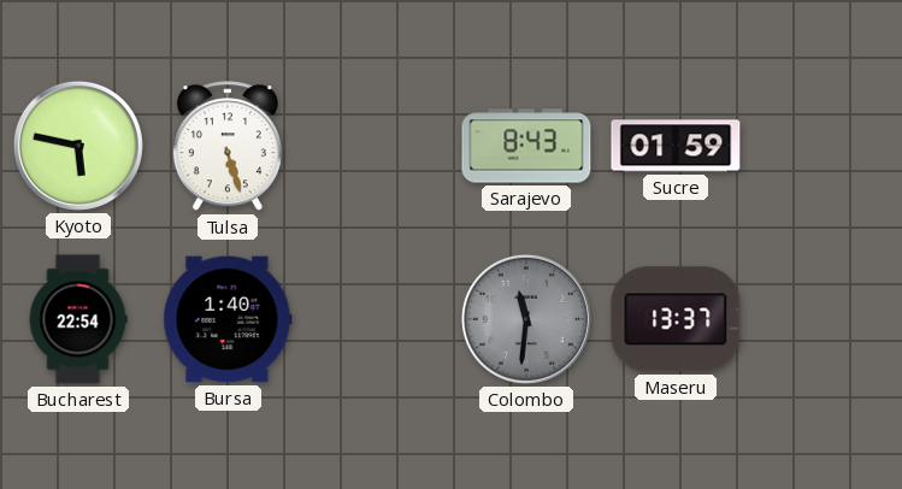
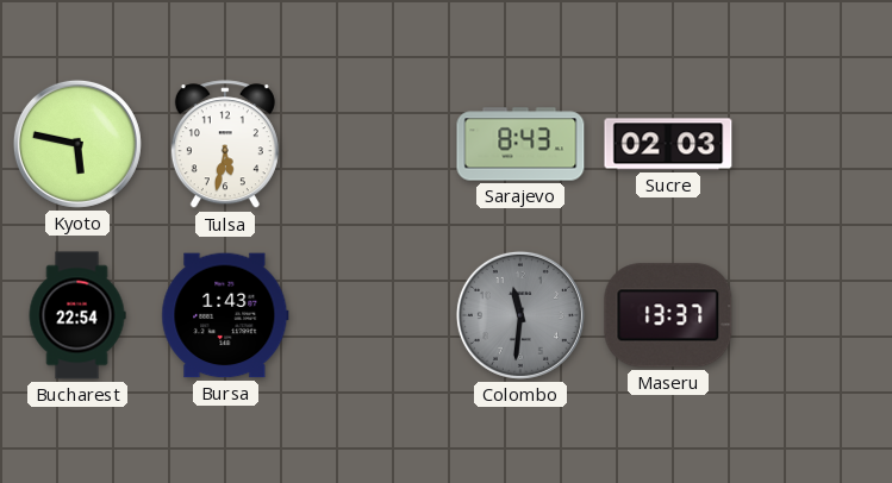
Tulsa: 5:27 -> 5:32
Sucre: 01:59 -> 02:03
Bursa: 1:40 -> 1:43
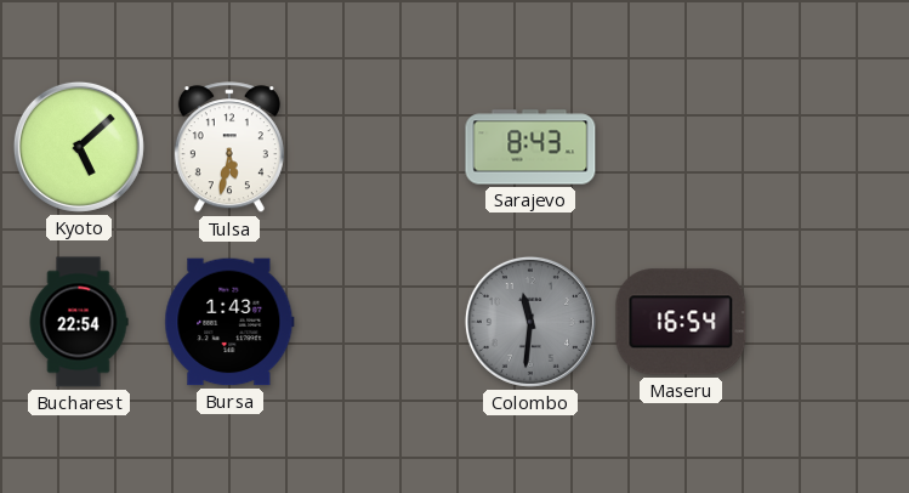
Kyoto: 5:47 -> 5:08
Sucre: 02:03 -> none
Maseru: 13:37 -> 16:54
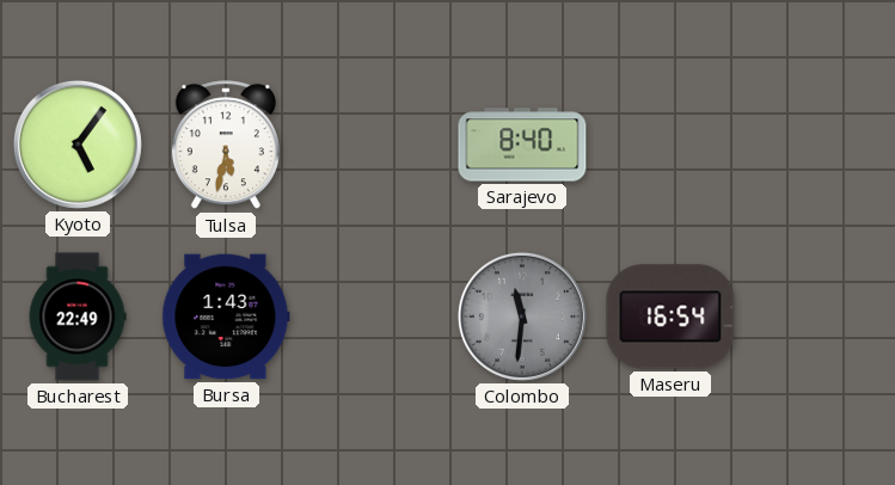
Kyoto: 5:08 -> 5:06
Sarajevo: 8:43 -> 8:40
Bucharest: 22:54 -> 22:49
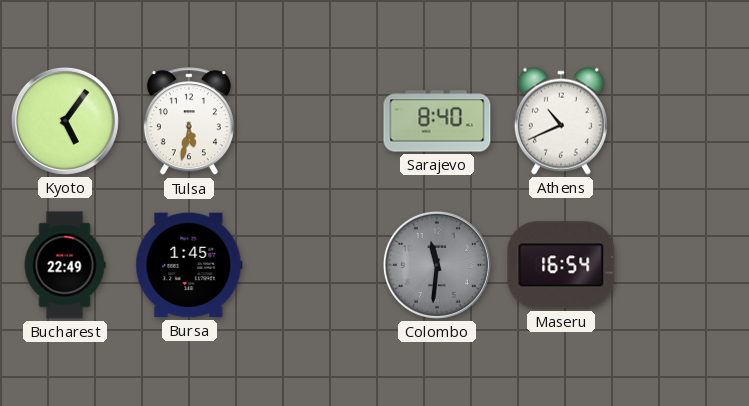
Athens: none -> 10:41
Bursa: 1:43 -> 1:45
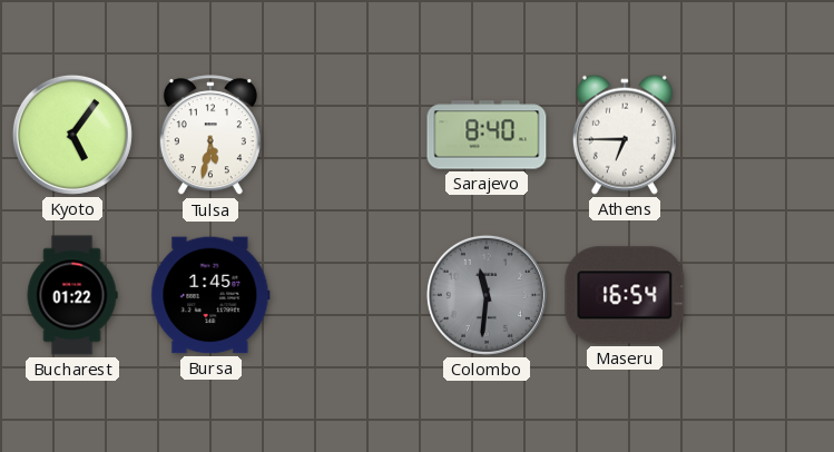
Athens: 10:41 -> 6:45
Bucharest: 22:49 -> 01:22
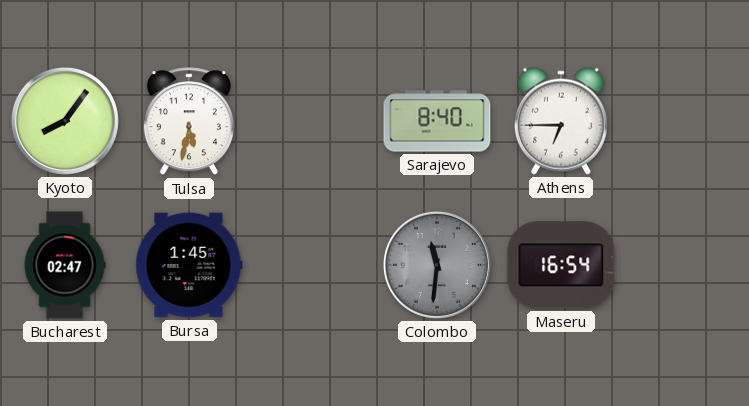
Kyoto: 5:06 -> 8:06
Bucharest: 01:22 -> 02:47
